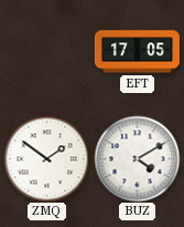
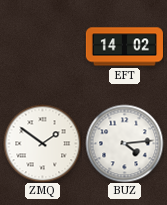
EFT: 17:05 -> 14:02
BUZ: 4:10 -> 4:14
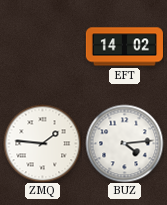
ZMQ: 1:51 -> 1:46
